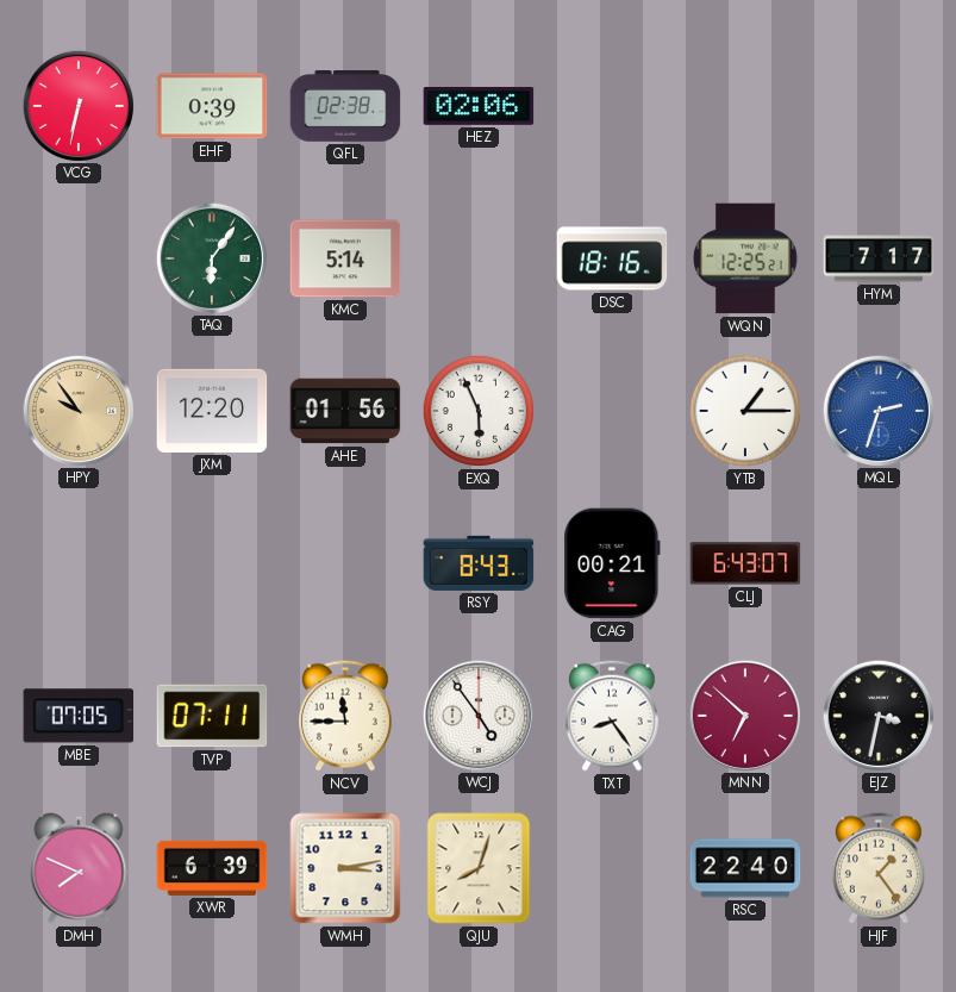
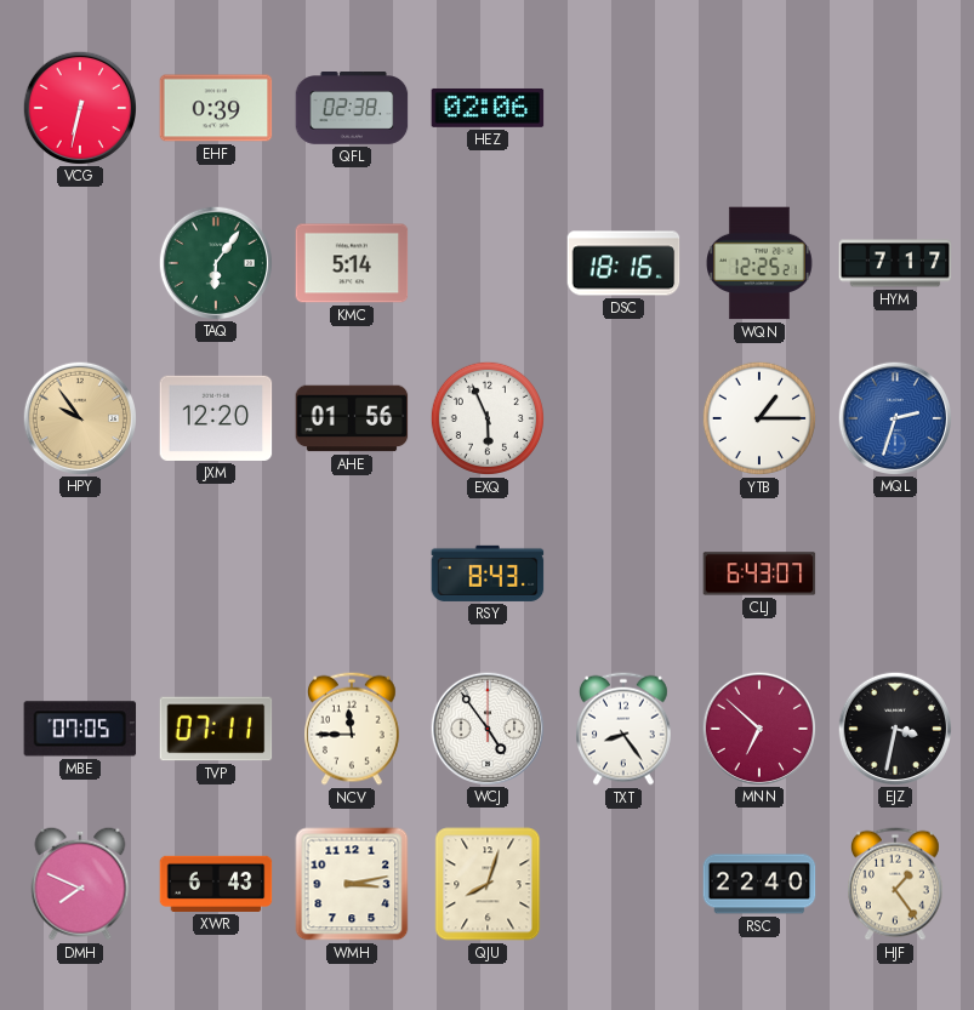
CAG: 00:21 -> none
XWR: 6:39 -> 6:43
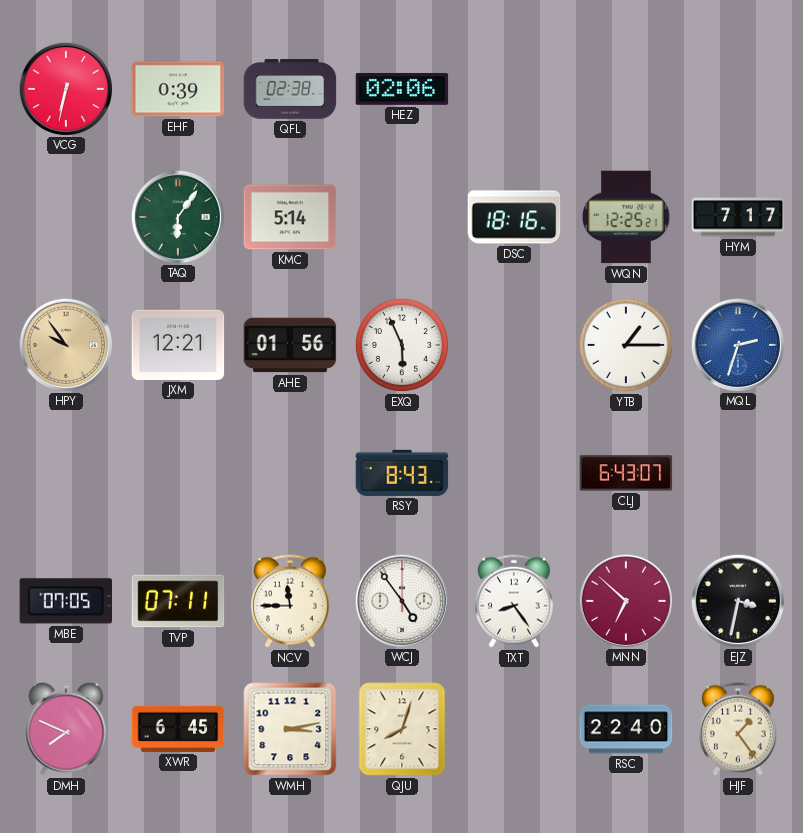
JXM: 12:20 -> 12:21
XWR: 6:43 -> 6:45
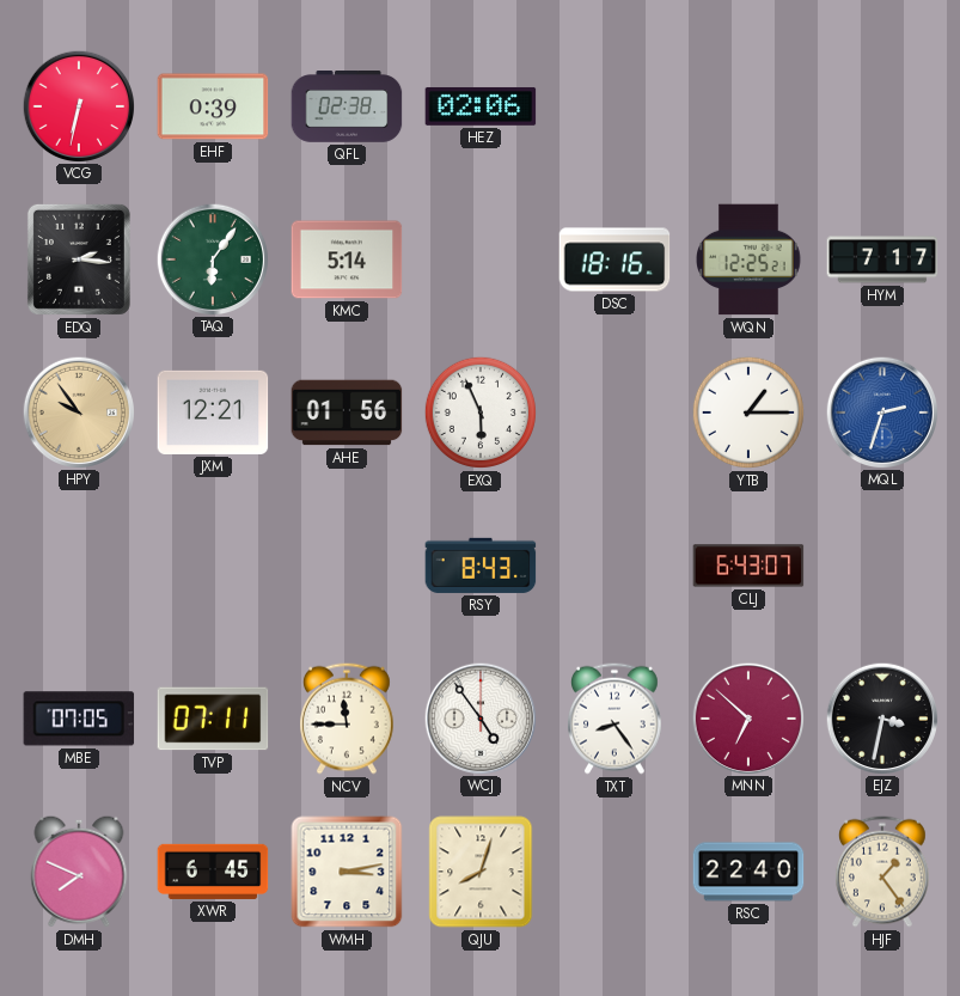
EDQ: none -> 2:16
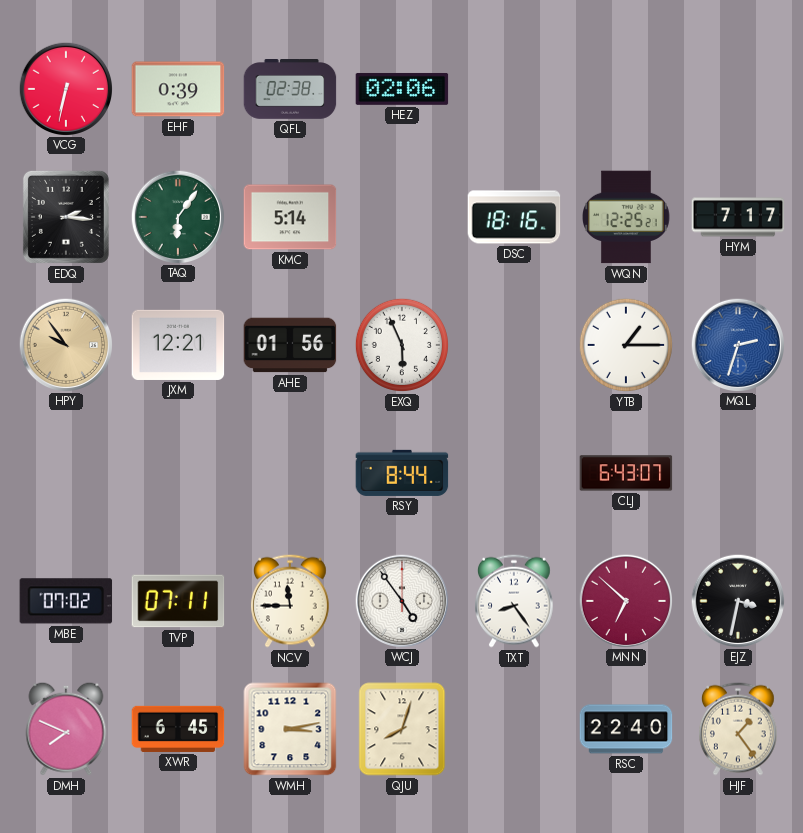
RSY: 8:43 -> 8:44
MBE: 07:05 -> 07:02
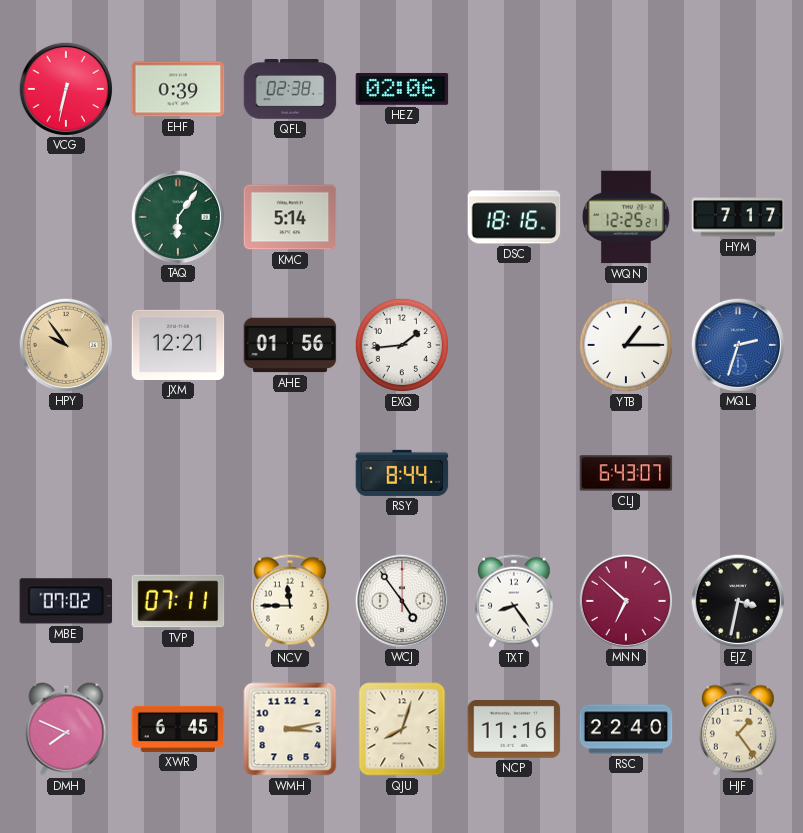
EDQ: 2:16 -> none
EXQ: 5:56 -> 1:44
NCP: none -> 11:16
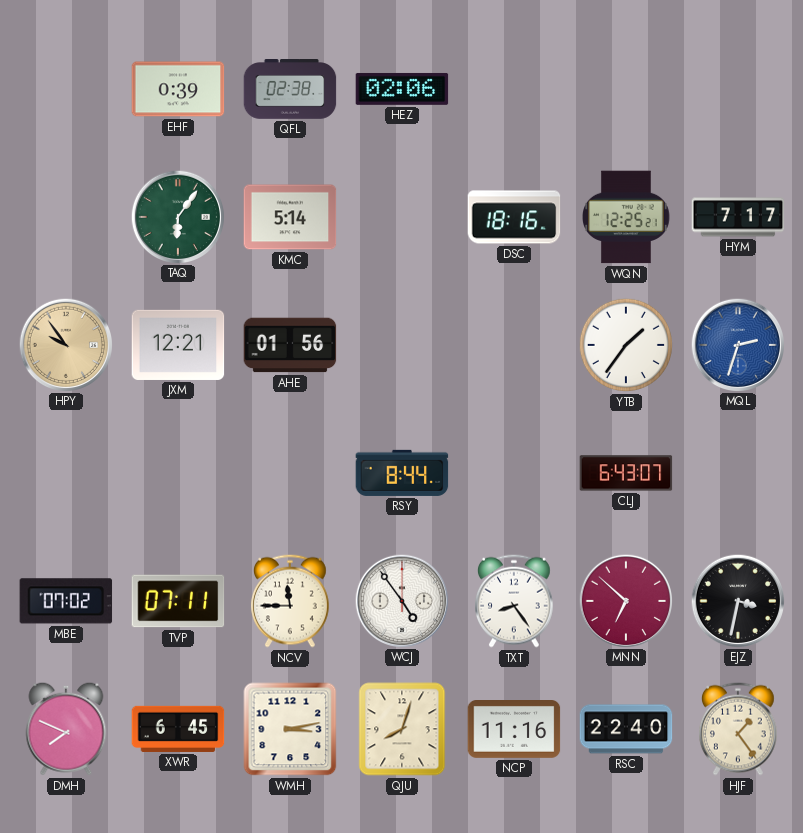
VCG: 6:32 -> none
EXQ: 1:44 -> none
YTB: 1:15 -> 1:36
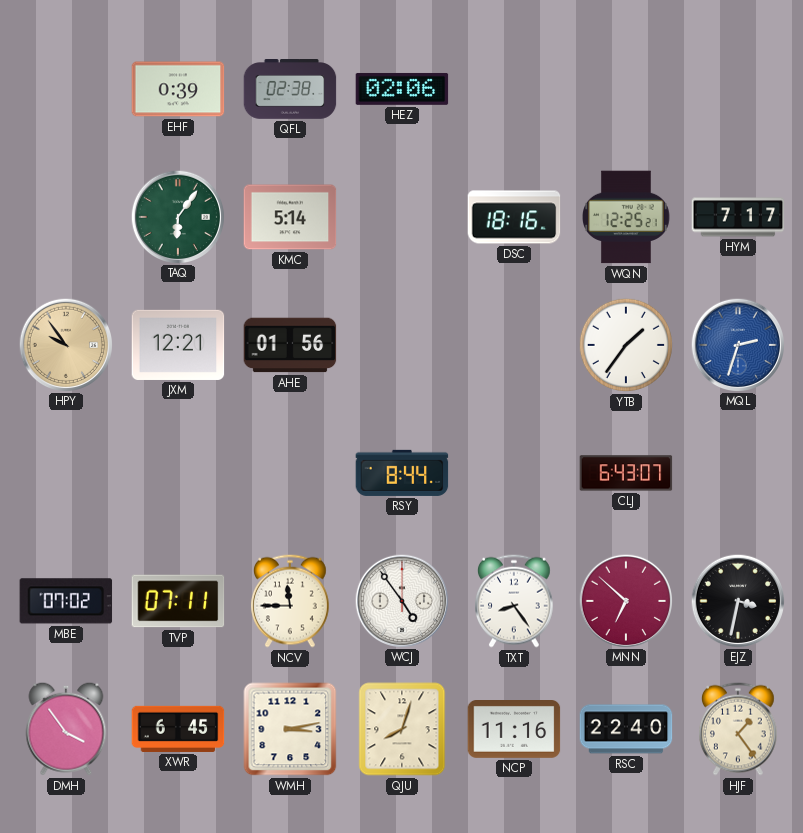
DMH: 7:49 -> 3:54
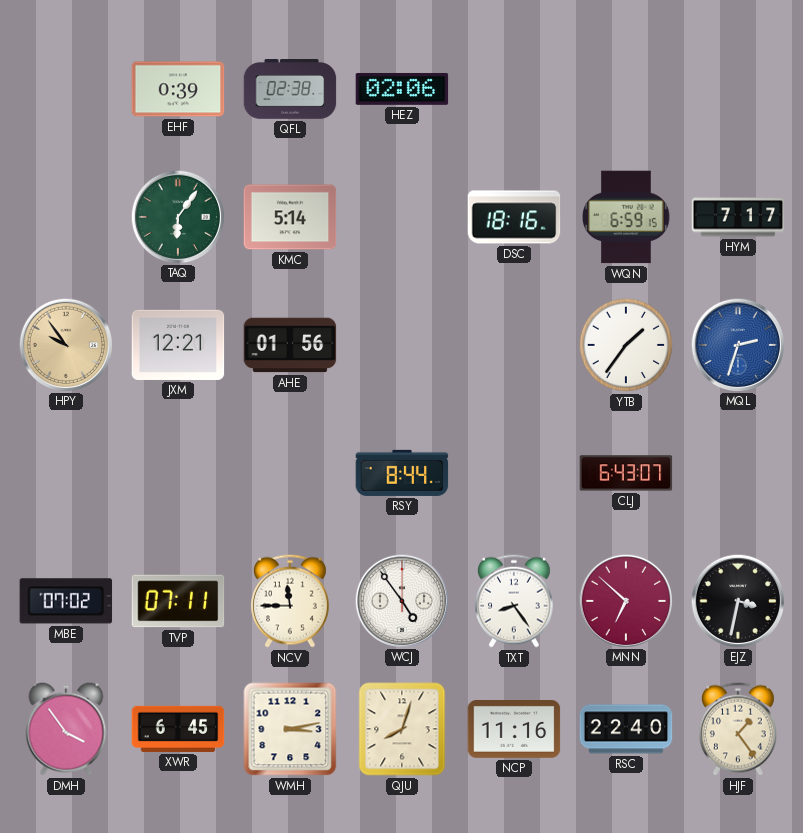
WQN: 12:25 -> 6:59
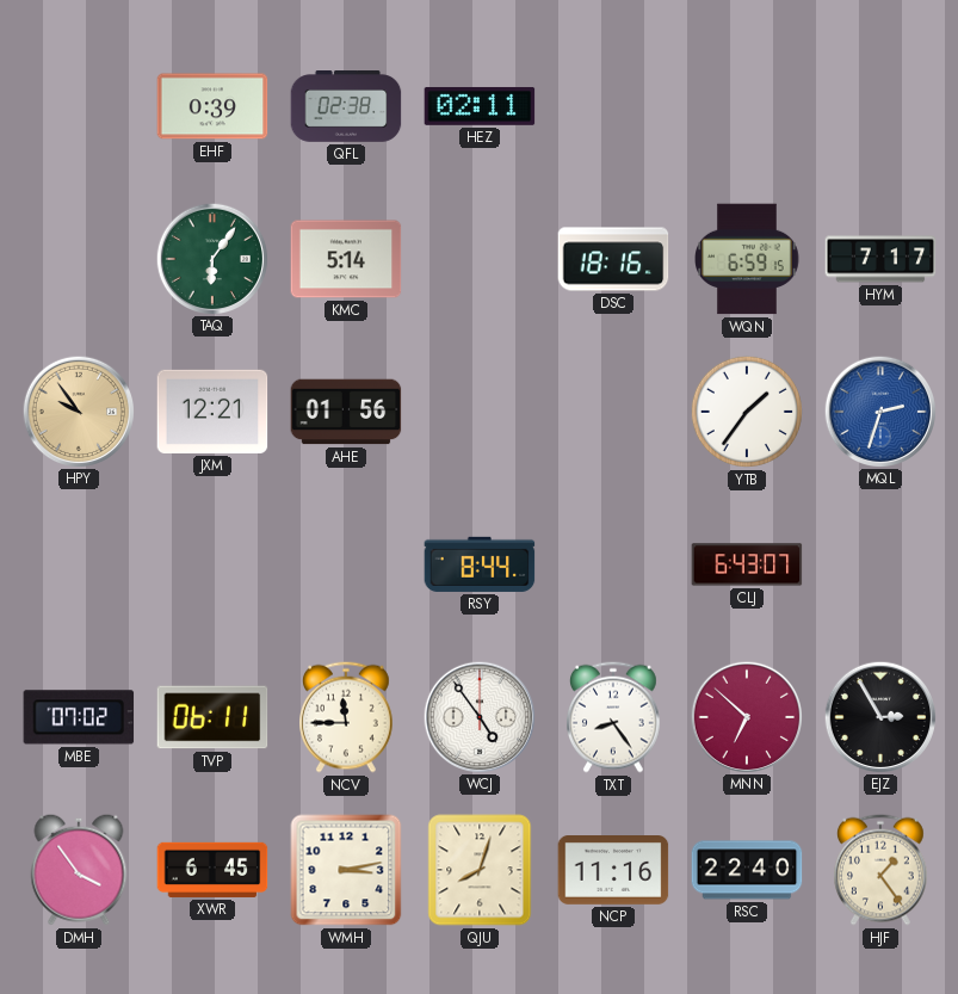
HEZ: 02:06 -> 02:11
TVP: 07:11 -> 06:11
EJZ: 3:32 -> 2:55
